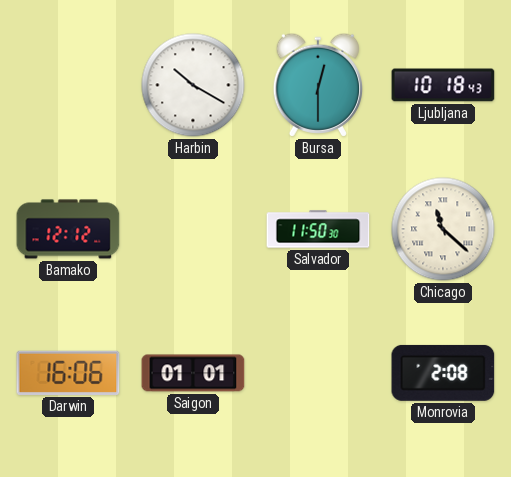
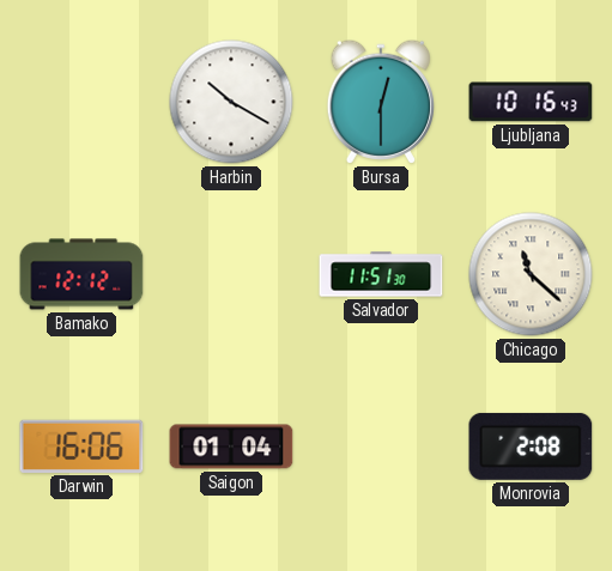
Ljubljana: 10:18 -> 10:16
Salvador: 11:50 -> 11:51
Saigon: 01:01 -> 01:04
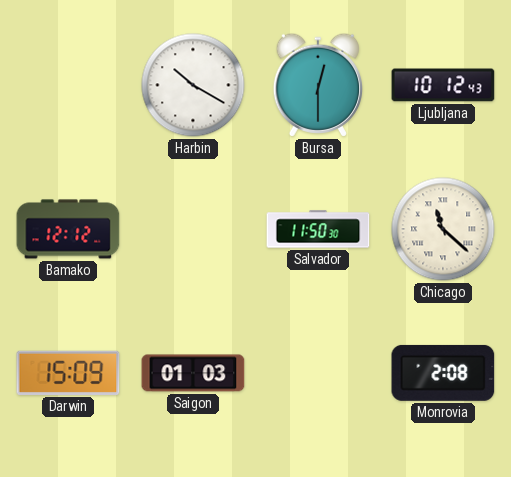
Ljubljana: 10:16 -> 10:12
Salvador: 11:51 -> 11:50
Darwin: 16:06 -> 15:09
Saigon: 01:04 -> 01:03
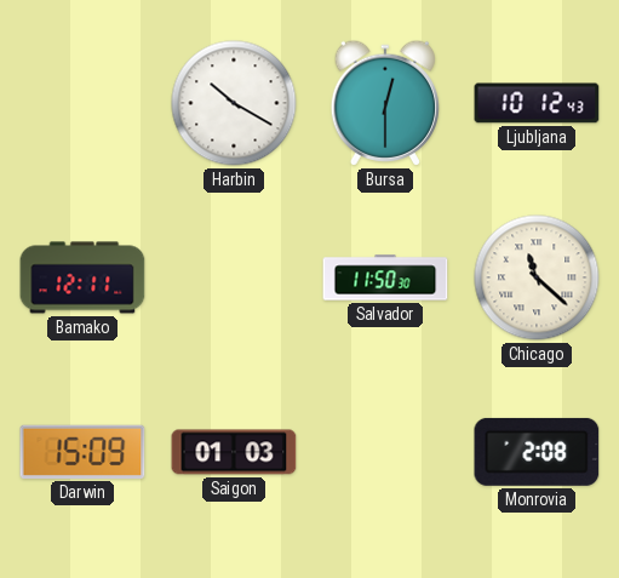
Bamako: 12:12 -> 12:11
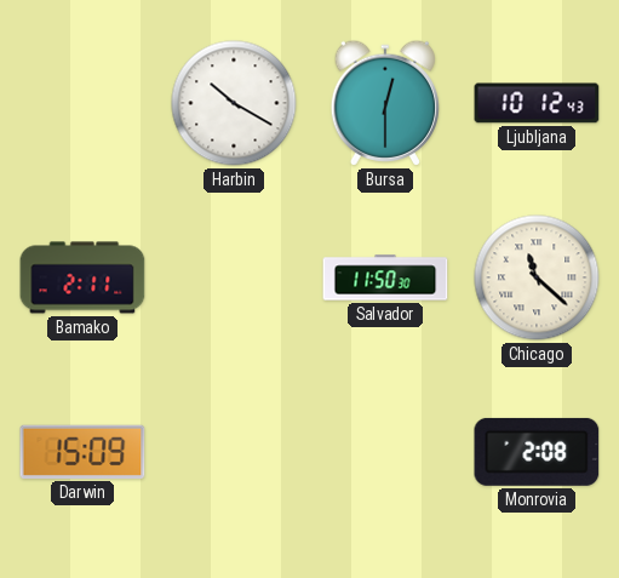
Bamako: 12:11 -> 2:11
Saigon: 01:03 -> none
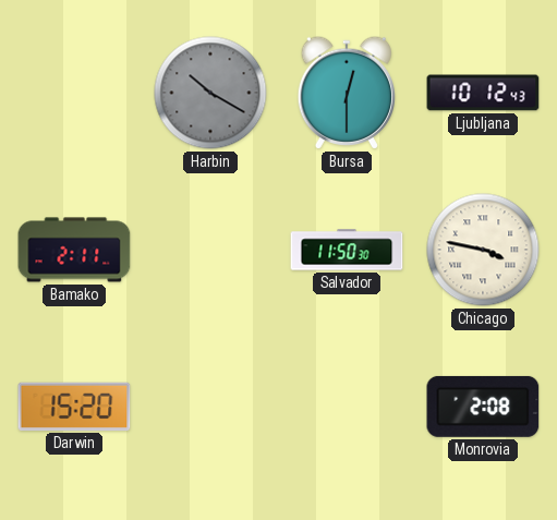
Harbin dial: white -> grey
Chicago: 11:22 -> 3:47
Darwin: 15:09 -> 15:20
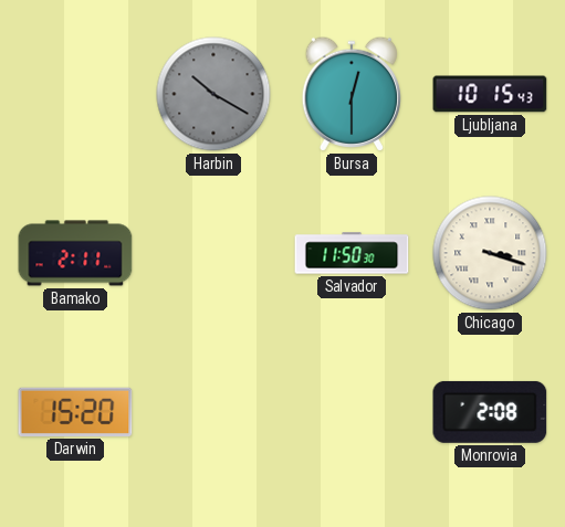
Ljubljana: 10:12 -> 10:15
Chicago: 3:47 -> 3:18
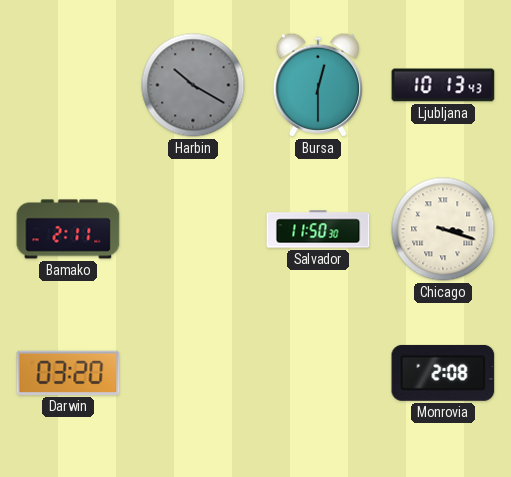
Ljubljana: 10:15 -> 10:13
Darwin: 15:20 -> 03:20
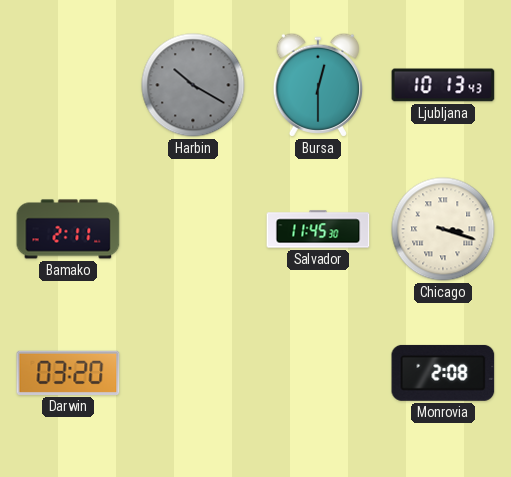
Salvador: 11:50 -> 11:45
